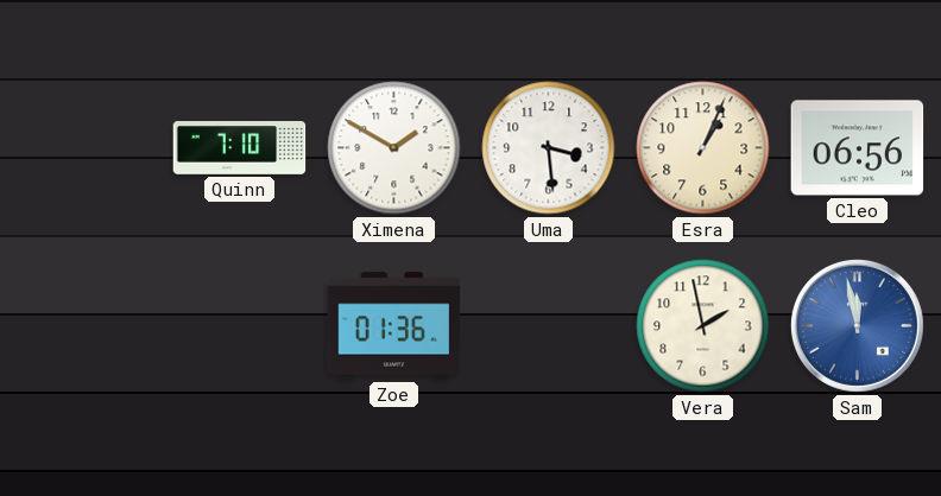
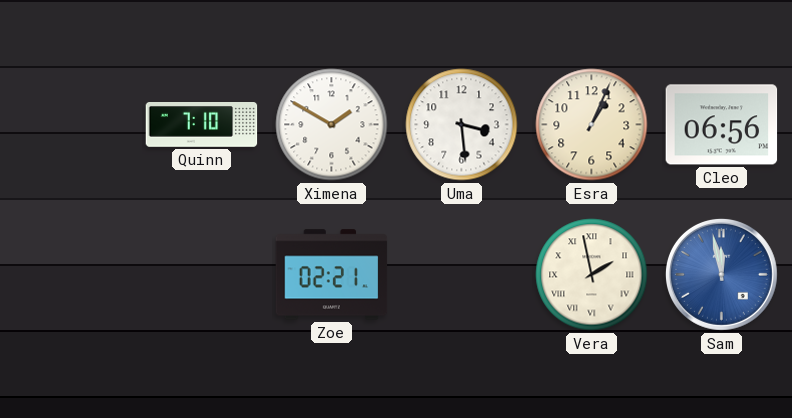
Zoe: 01:36 -> 02:21
Vera numerals: Arabic -> Roman
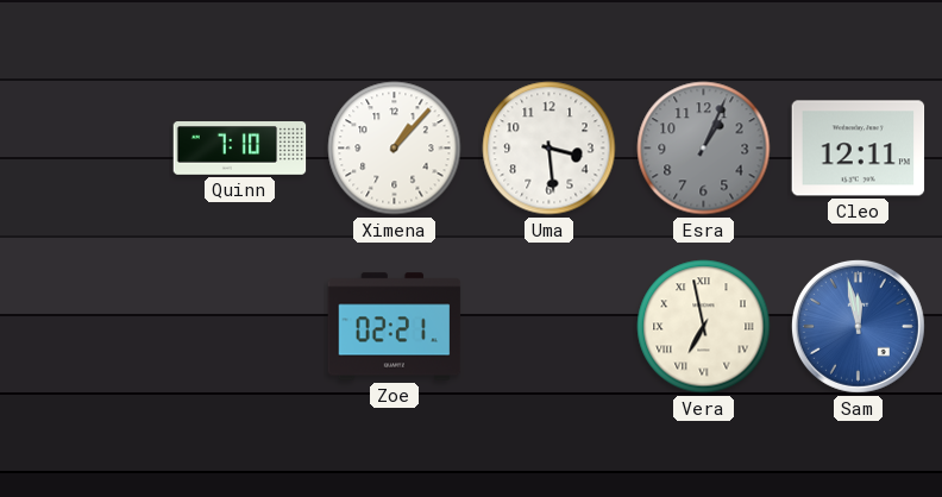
Ximena: 1:50 -> 1:07
Esra dial: cream -> grey
Cleo: 06:56 -> 12:11
Vera: 1:58 -> 6:58
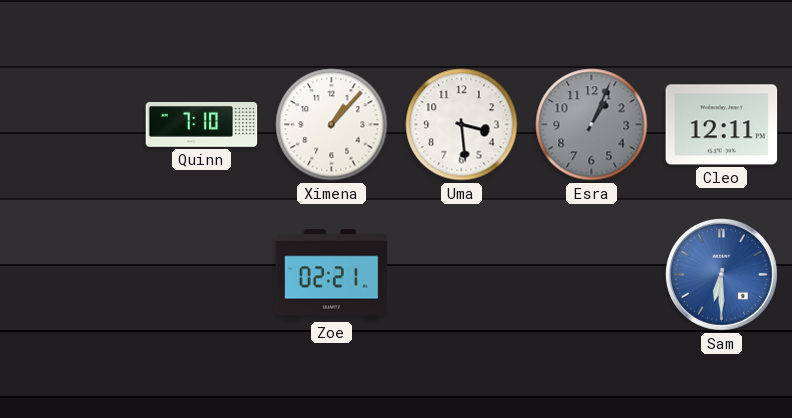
Vera: 6:58 -> none
Sam: 11:58 -> 6:30
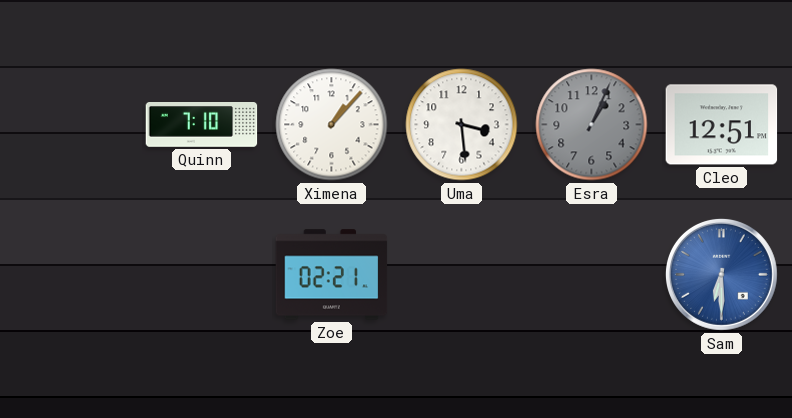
Cleo: 12:11 -> 12:51
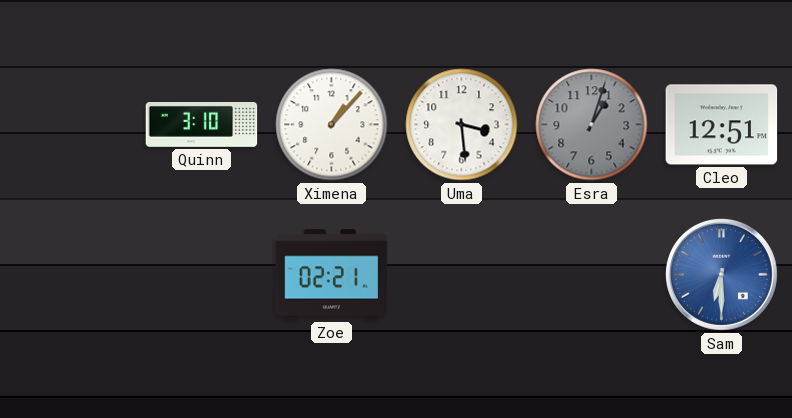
Quinn: 7:10 -> 3:10
Esra: 1:04 -> 1:03
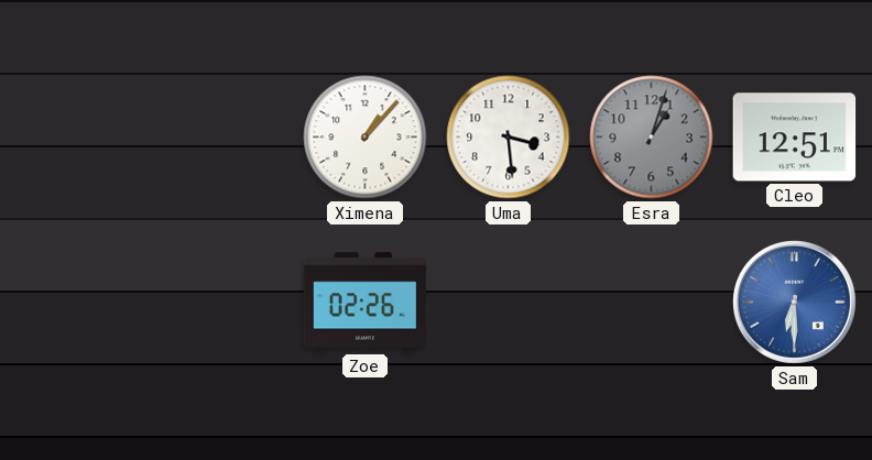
Quinn: 3:10 -> none
Zoe: 02:21 -> 02:26
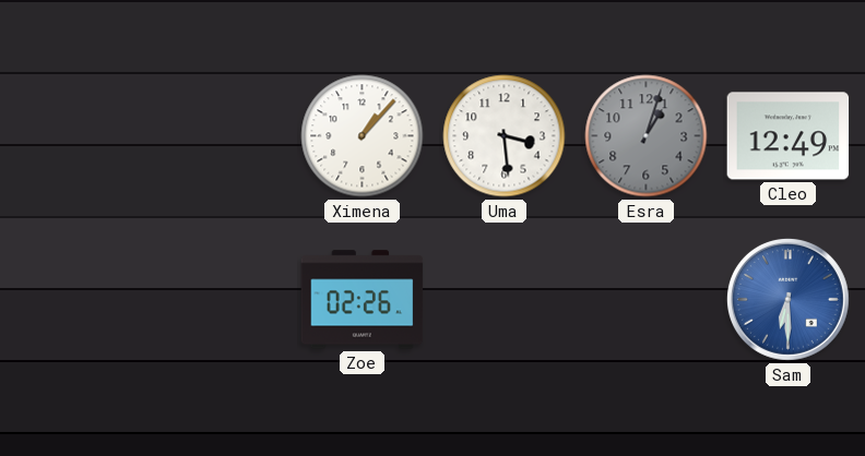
Cleo: 12:51 -> 12:49
